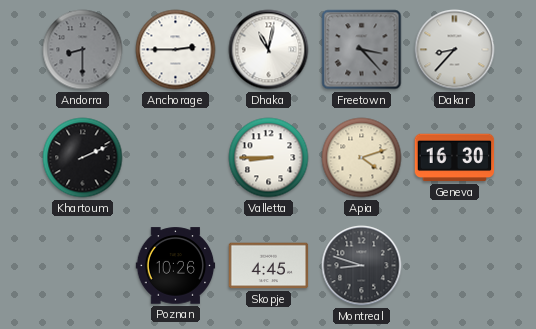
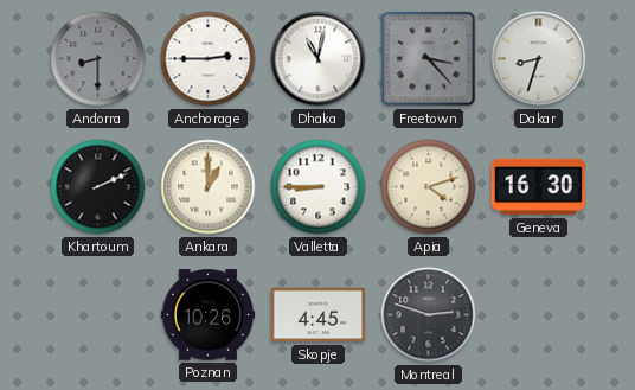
Dakar: 8:37 -> 8:33
Ankara: none -> 1:00
Montreal: 8:48 -> 2:48
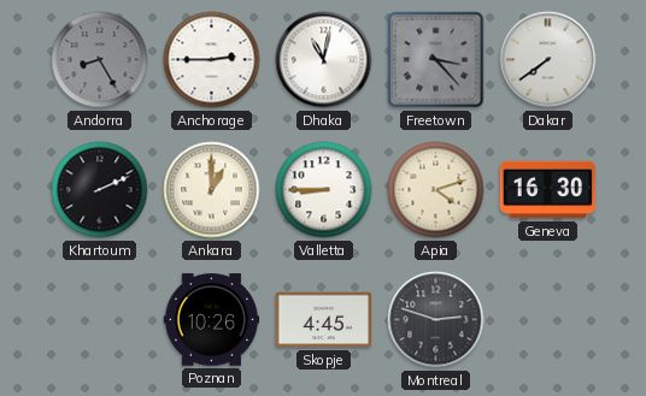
Andorra: 8:30 -> 8:25
Dakar: 8:33 -> 7:39
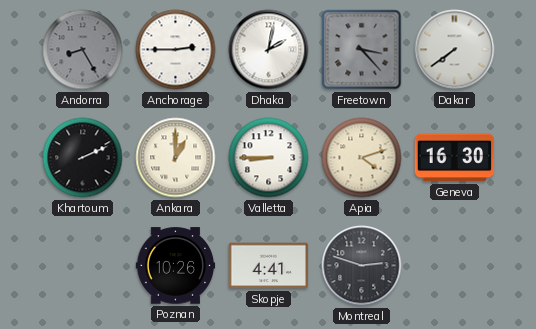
Dhaka: 11:02 -> 2:02
Skopje: 4:45 -> 4:41
